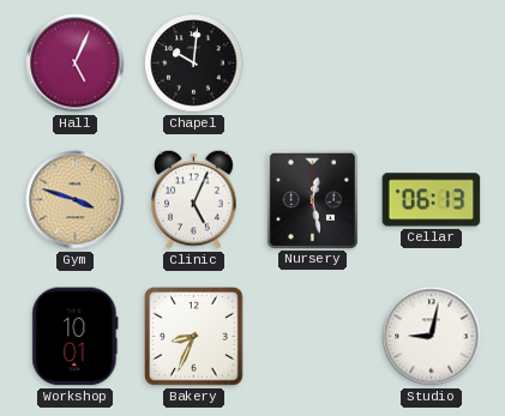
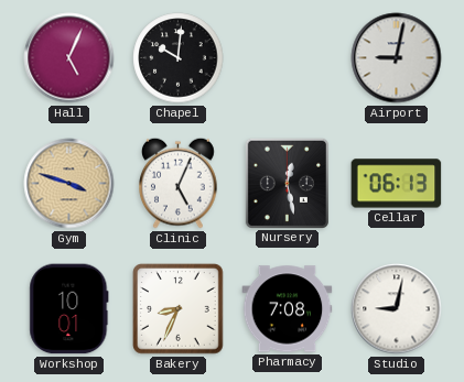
Airport: none -> 9:02
Pharmacy: none -> 7:08
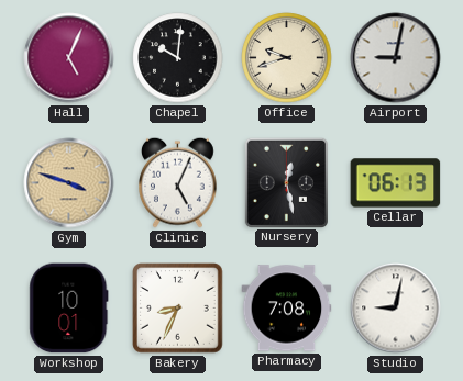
Office: none -> 9:42
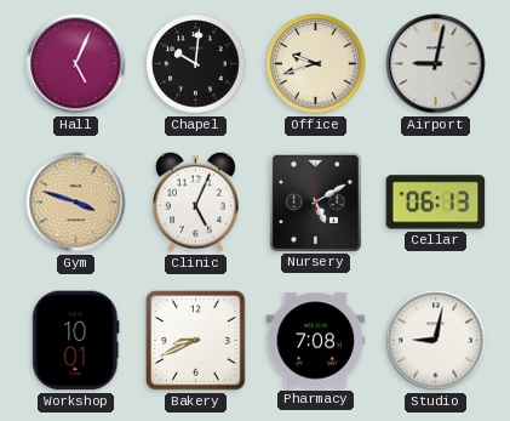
Nursery: 12:28 -> 5:10
Bakery: 8:34 -> 8:41
